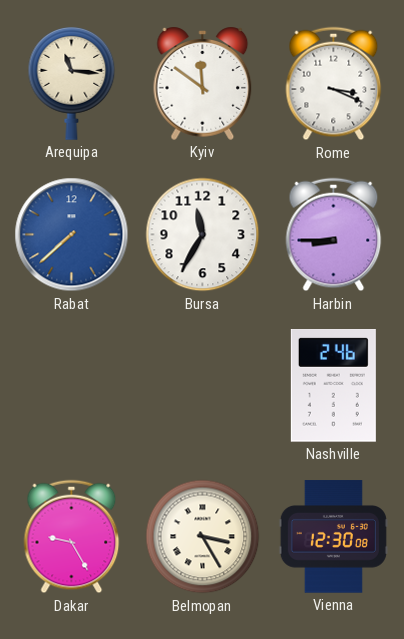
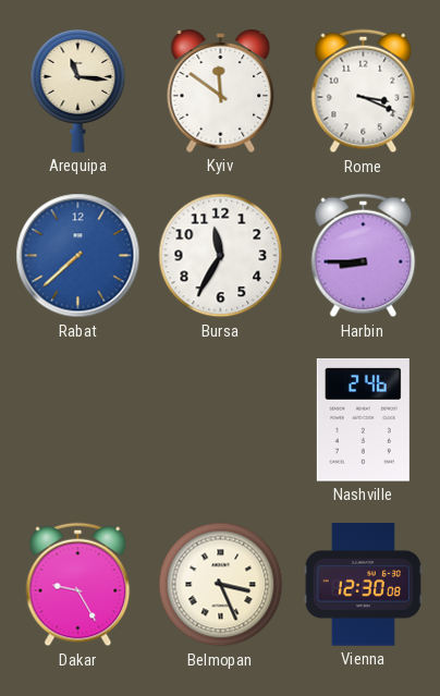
Belmopan: 3:25 -> 3:26
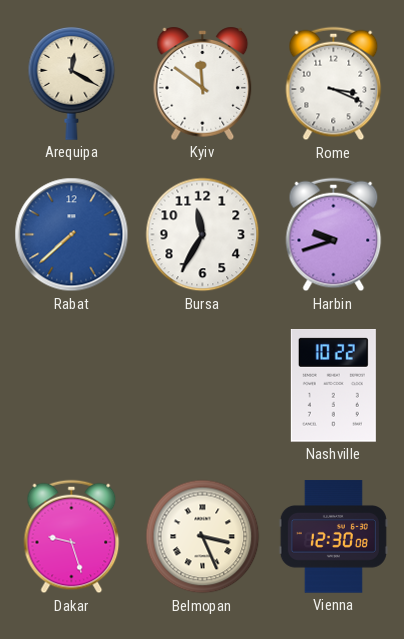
Arequipa: 11:16 -> 12:20
Harbin: 8:45 -> 9:42
Nashville: 2:46 -> 10:22
Dakar: 9:25 -> 9:27
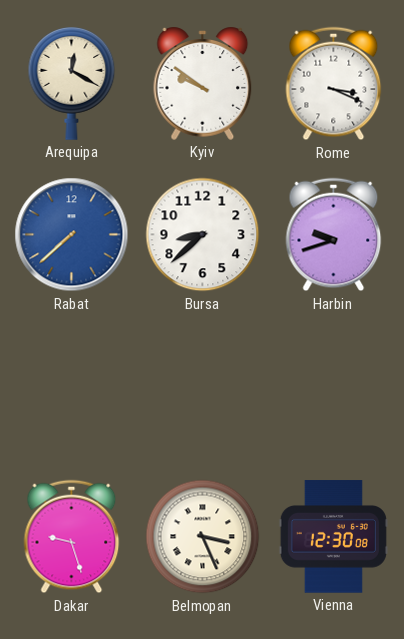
Kyiv: 11:51 -> 9:51
Bursa: 11:35 -> 8:38
Nashville: 10:22 -> none
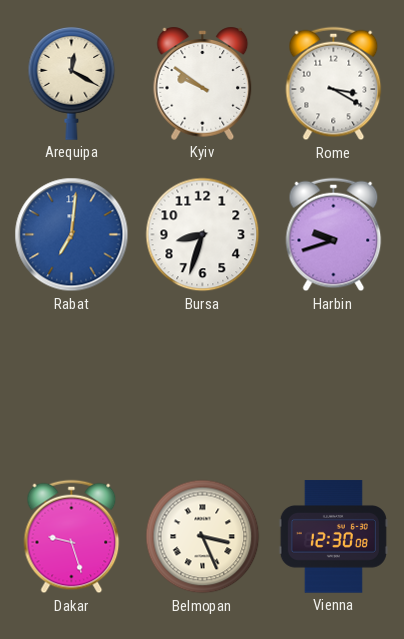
Rome: 3:19 -> 3:20
Rabat: 7:38 -> 7:01
Bursa: 8:38 -> 8:33
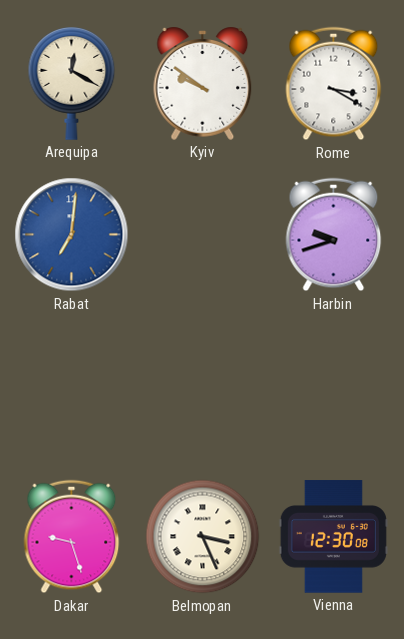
Bursa: 8:33 -> none
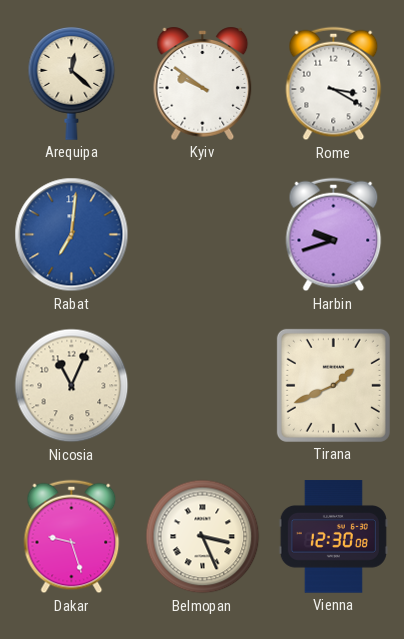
Arequipa: 12:20 -> 12:22
Nicosia: none -> 11:04
Tirana: none -> 1:41
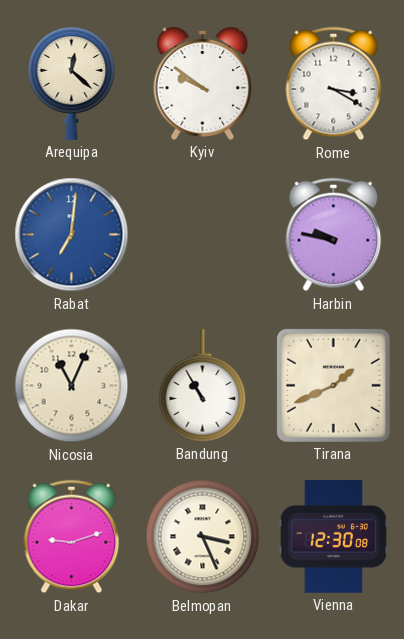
Harbin: 9:42 -> 9:47
Bandung: none -> 10:55
Dakar: 9:27 -> 9:12
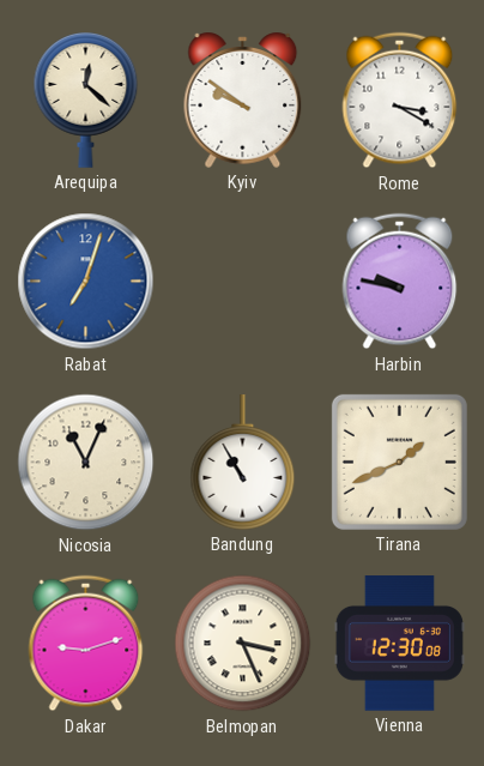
Rabat: 7:01 -> 7:03
